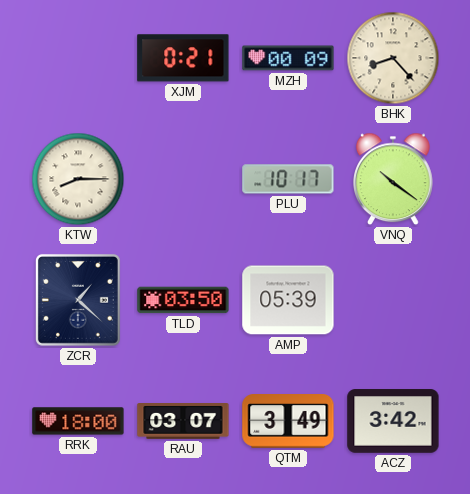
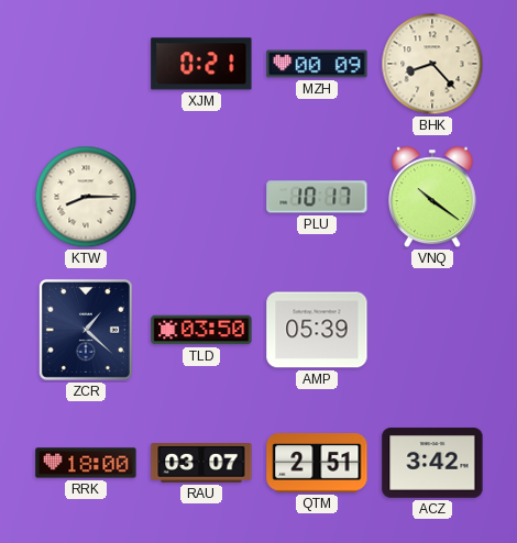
QTM: 3:49 -> 2:51
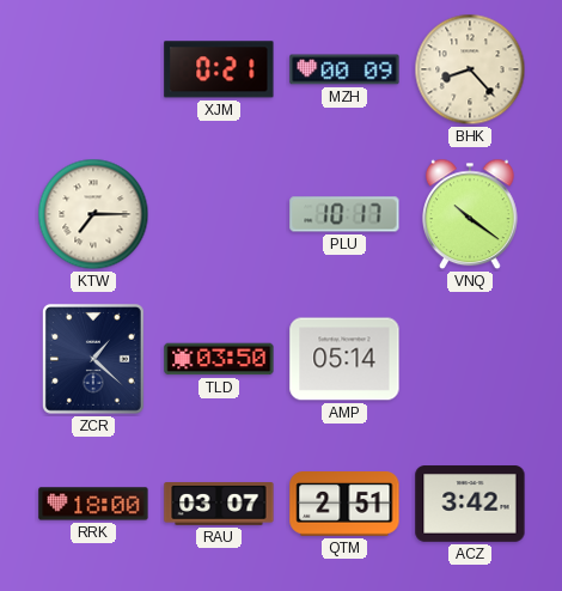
KTW: 8:15 -> 7:15
AMP: 05:39 -> 05:14
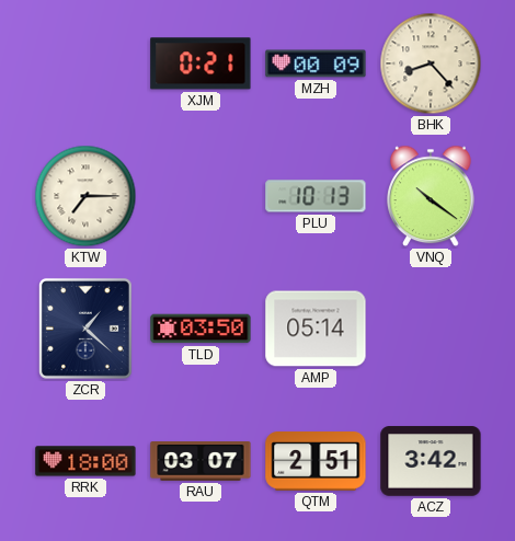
PLU: 10:17 -> 10:13
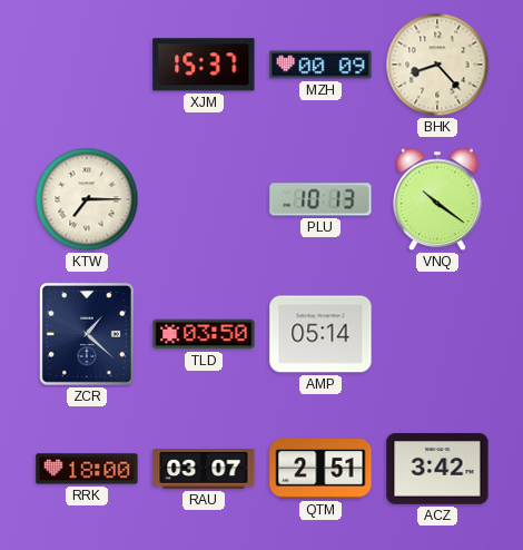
XJM: 0:21 -> 15:37
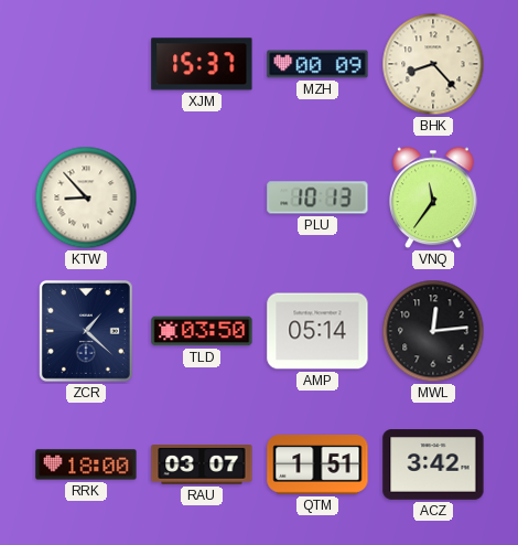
KTW: 7:15 -> 8:53
VNQ: 10:21 -> 11:36
MWL: none -> 12:14
QTM: 2:51 -> 1:51
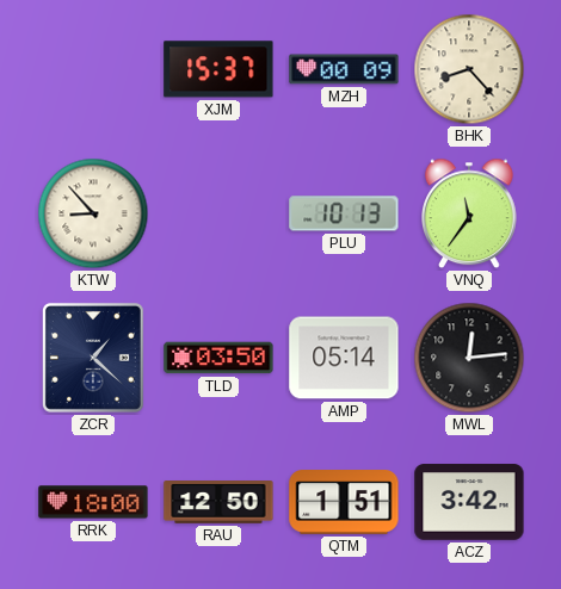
RAU: 03:07 -> 12:50
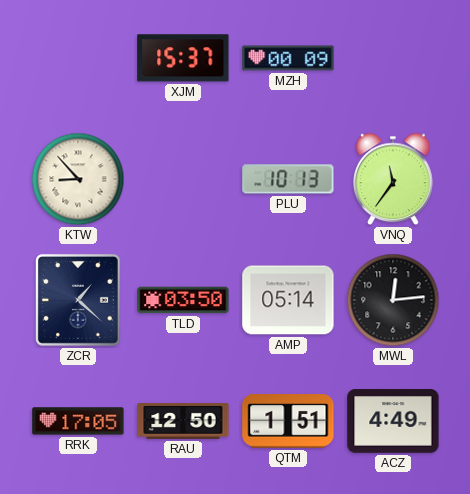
BHK: 8:23 -> none
RRK: 18:00 -> 17:05
ACZ: 3:42 -> 4:49
